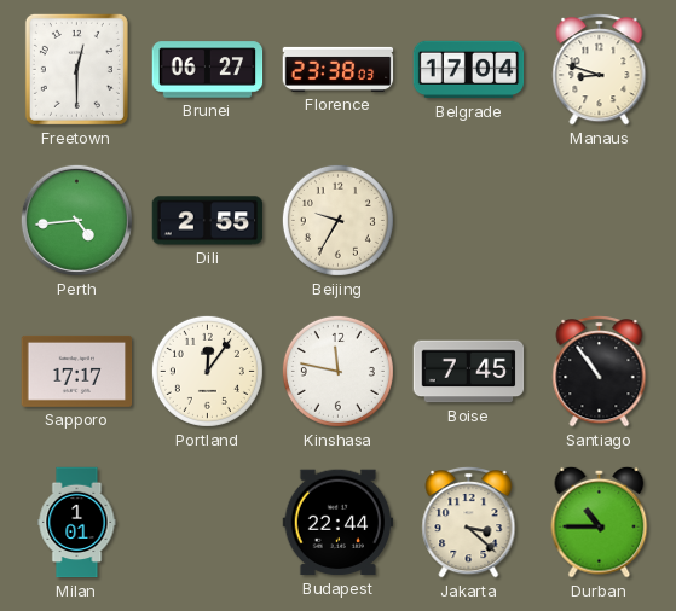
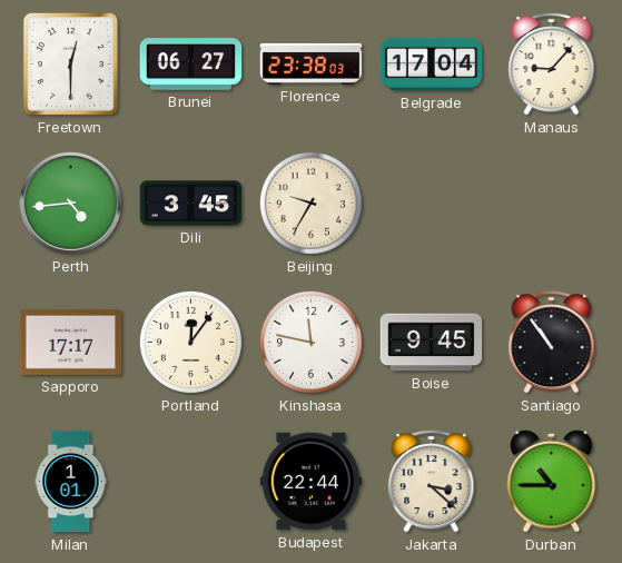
Manaus: 8:48 -> 9:07
Dili: 2:55 -> 3:45
Boise: 7:45 -> 9:45
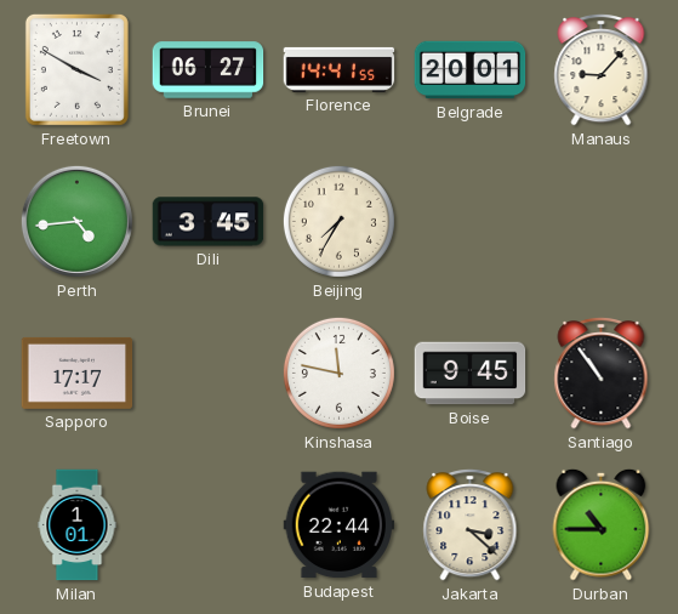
Freetown: 12:30 -> 3:50
Florence: 23:38 -> 14:41
Belgrade: 17:04 -> 20:01
Beijing: 9:35 -> 7:35
Portland: 12:06 -> none
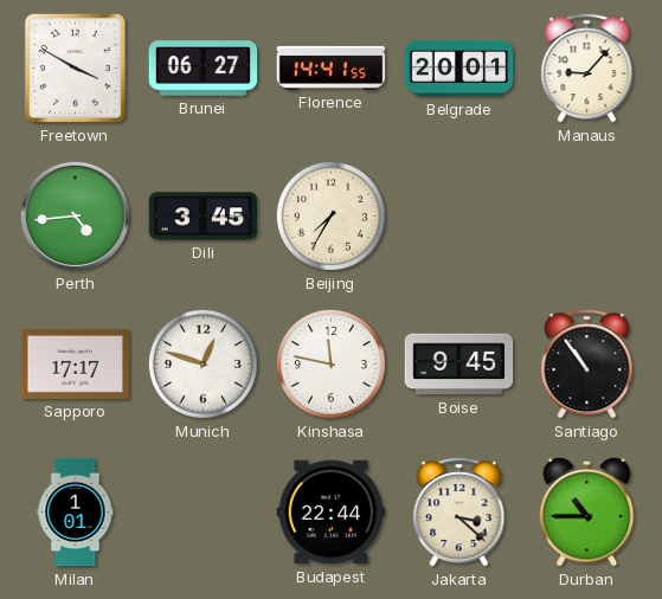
Munich: none -> 12:48
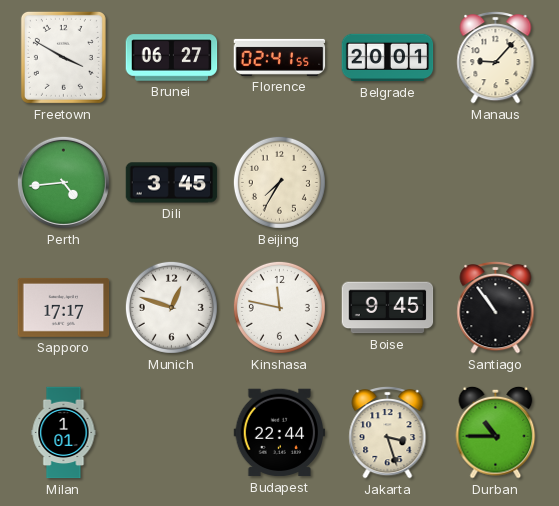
Florence: 14:41 -> 02:41
Jakarta: 3:22 -> 3:27
